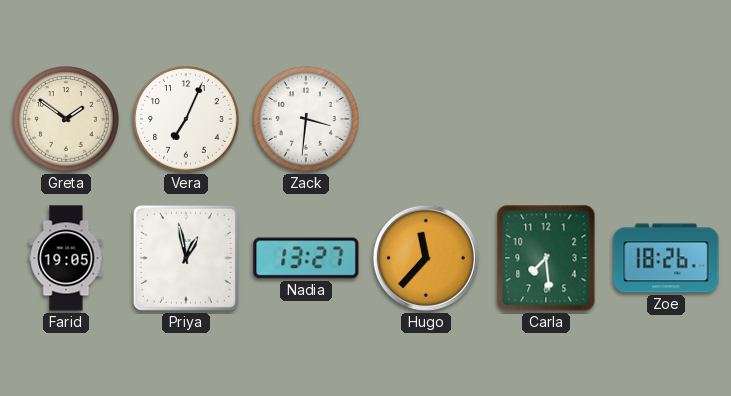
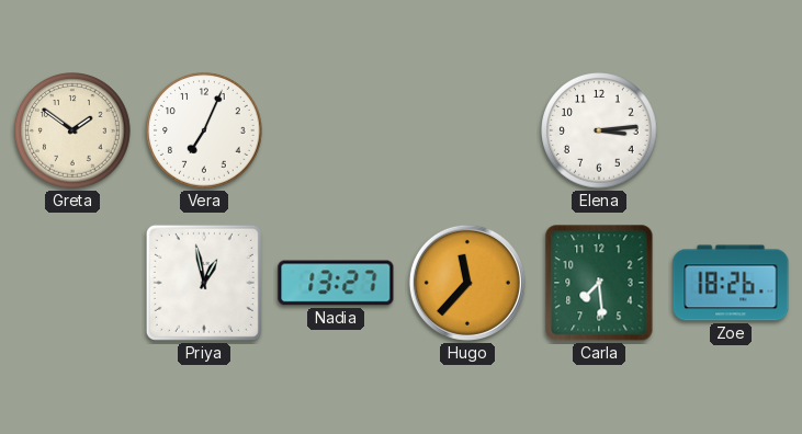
Zack: 3:31 -> none
Elena: none -> 3:14
Farid: 19:05 -> none
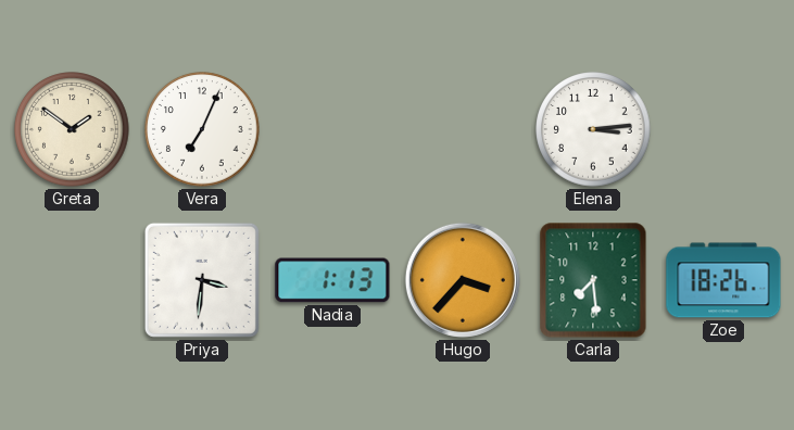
Priya: 12:58 -> 3:31
Nadia: 13:27 -> 1:13
Hugo: 11:37 -> 3:37
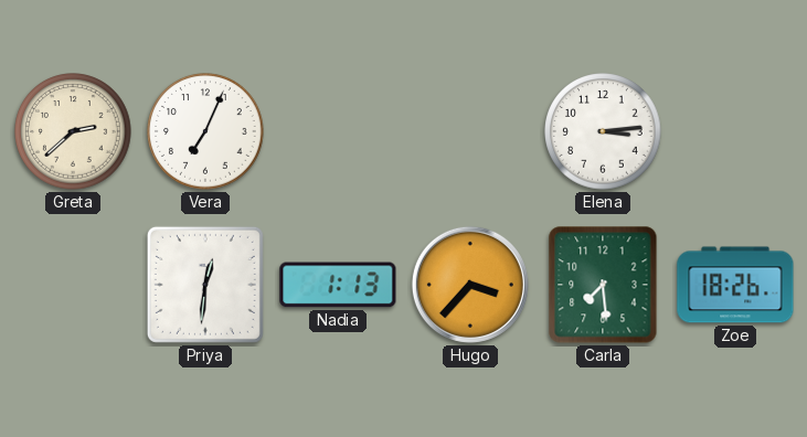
Greta: 1:51 -> 2:38
Priya: 3:31 -> 12:31
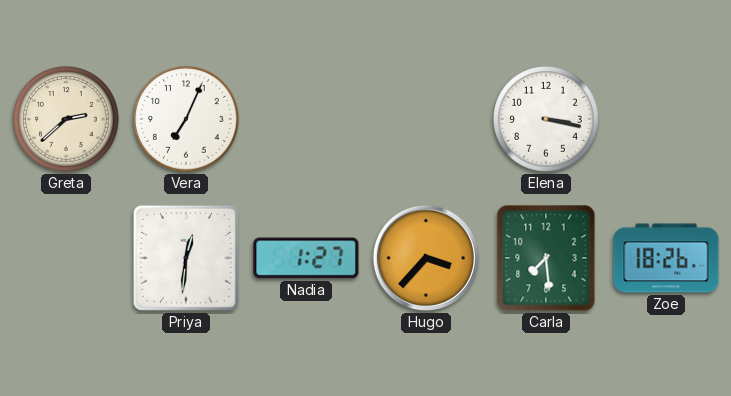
Elena: 3:14 -> 3:17
Nadia: 1:13 -> 1:27
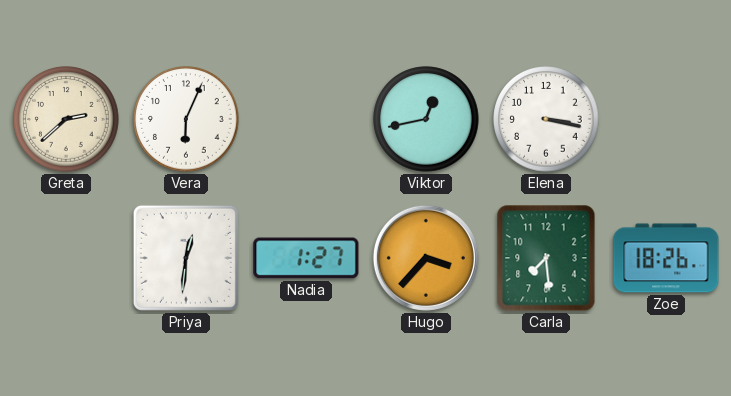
Vera: 7:04 -> 6:04
Viktor: none -> 12:43
